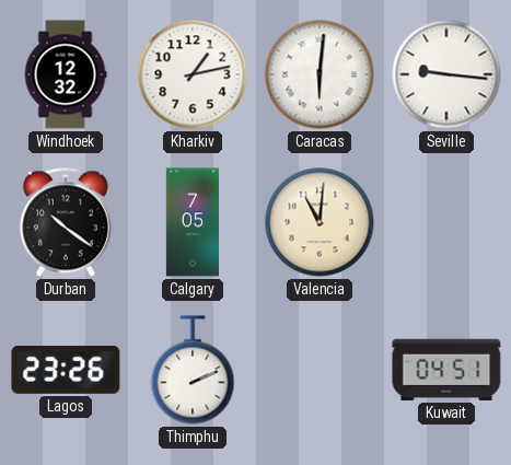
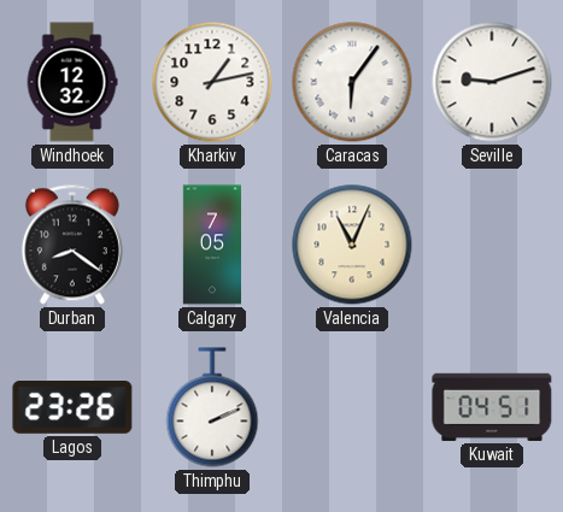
Caracas: 6:01 -> 6:06
Seville: 9:16 -> 9:12
Durban: 10:21 -> 8:21
Valencia: 11:01 -> 11:04
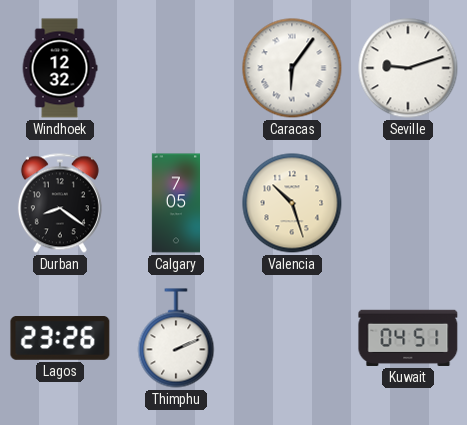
Kharkiv: 1:13 -> none
Valencia: 11:04 -> 10:27
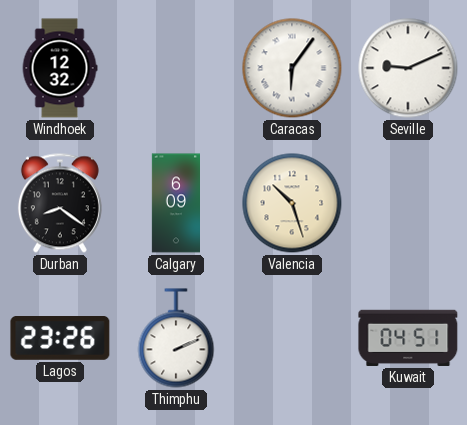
Seville: 9:12 -> 9:11
Calgary: 7:05 -> 6:09
